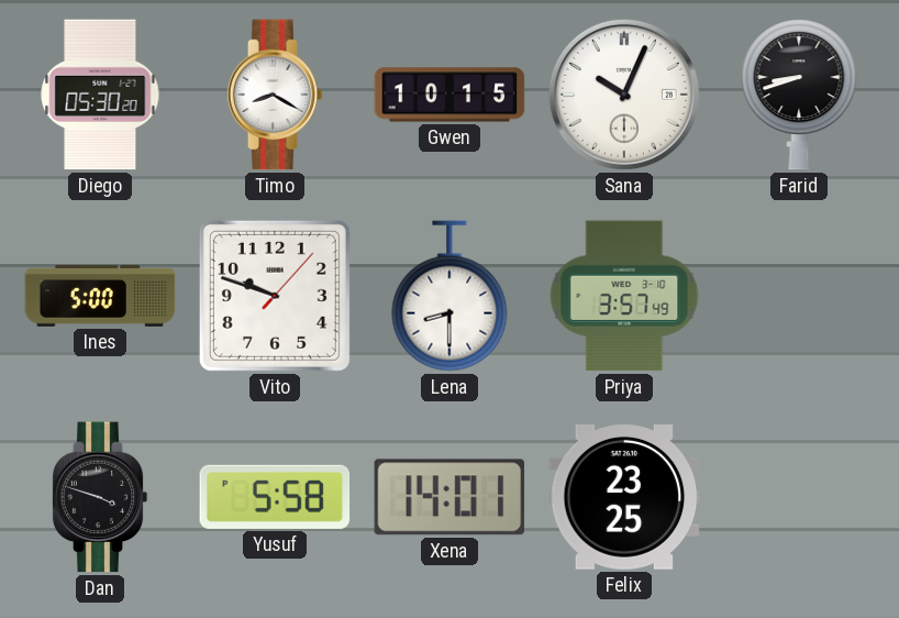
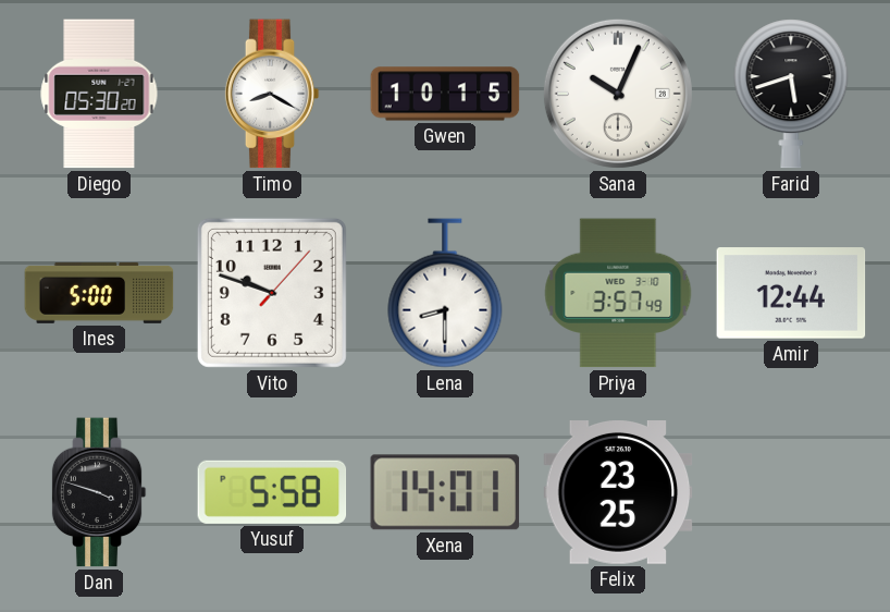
Farid: 8:42 -> 5:42
Amir: none -> 12:44
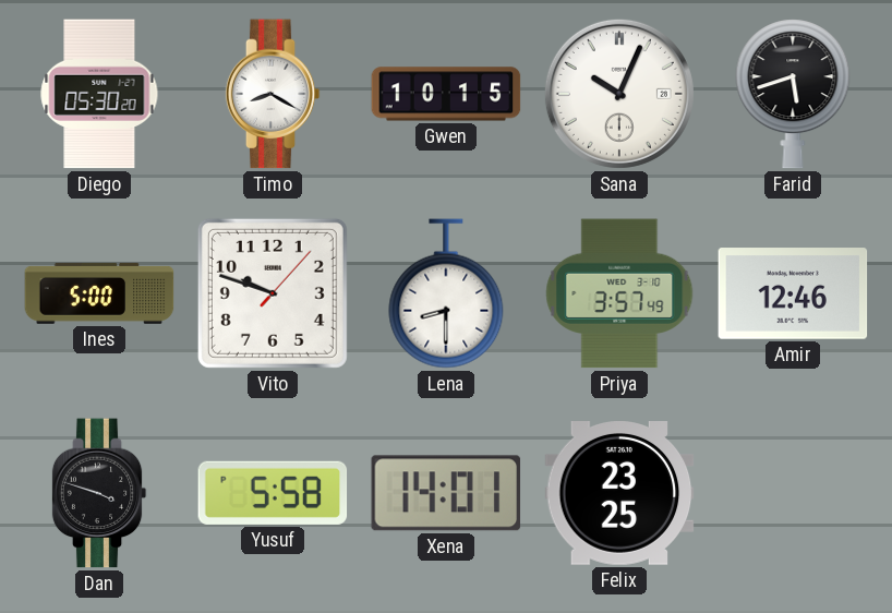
Amir: 12:44 -> 12:46
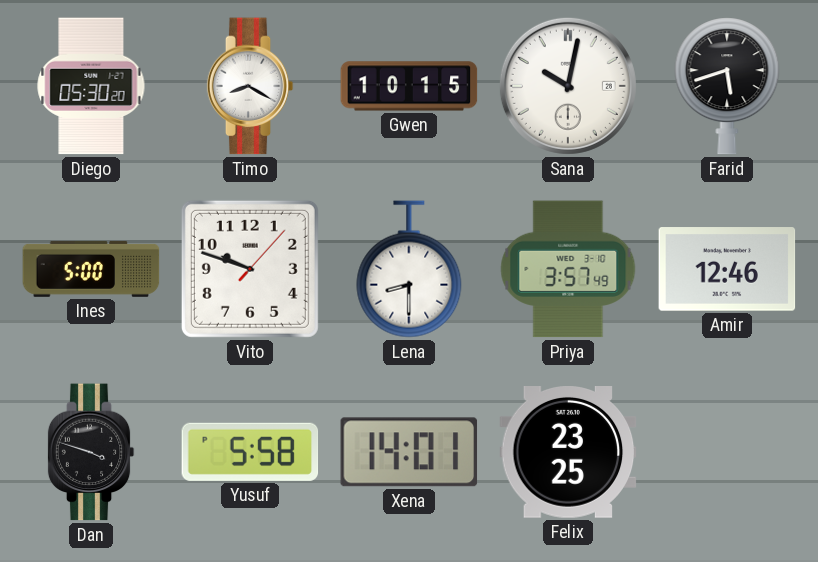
Sana: 10:04 -> 10:02
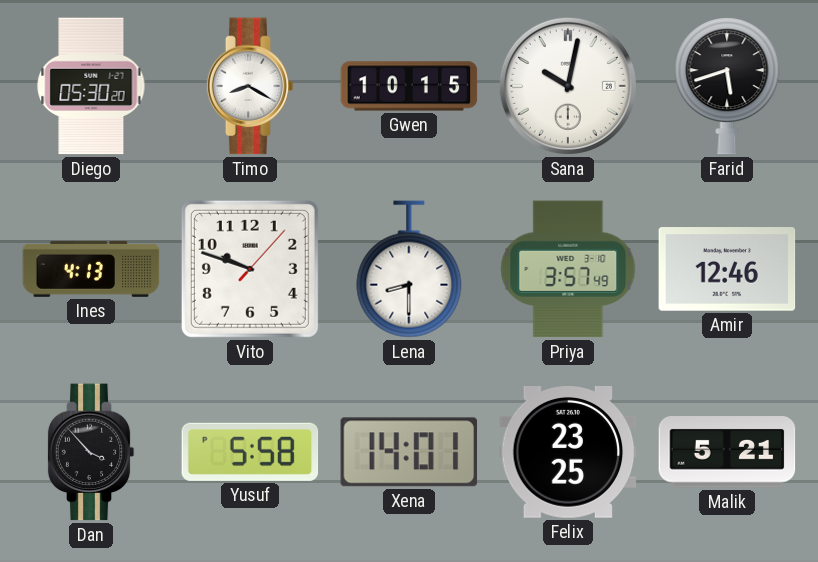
Ines: 5:00 -> 4:13
Dan: 3:48 -> 3:53
Malik: none -> 5:21
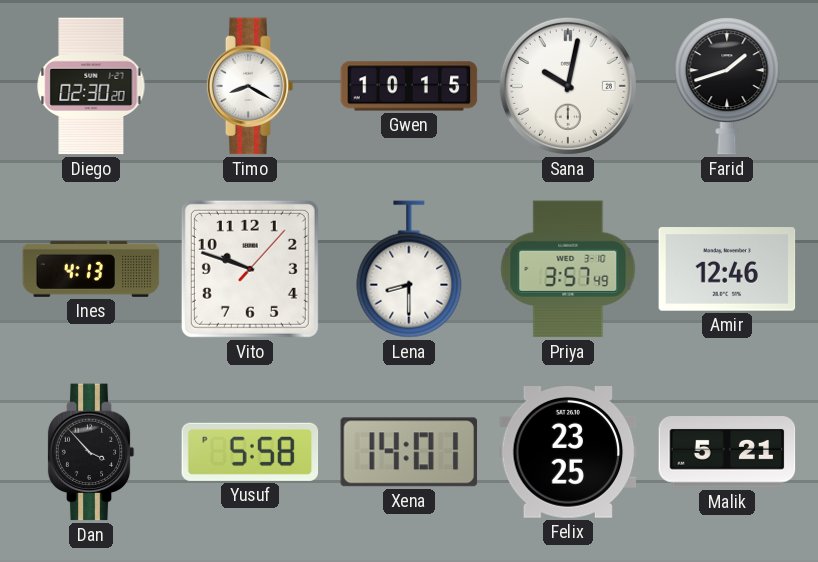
Diego: 05:30 -> 02:30
Farid: 5:42 -> 1:42
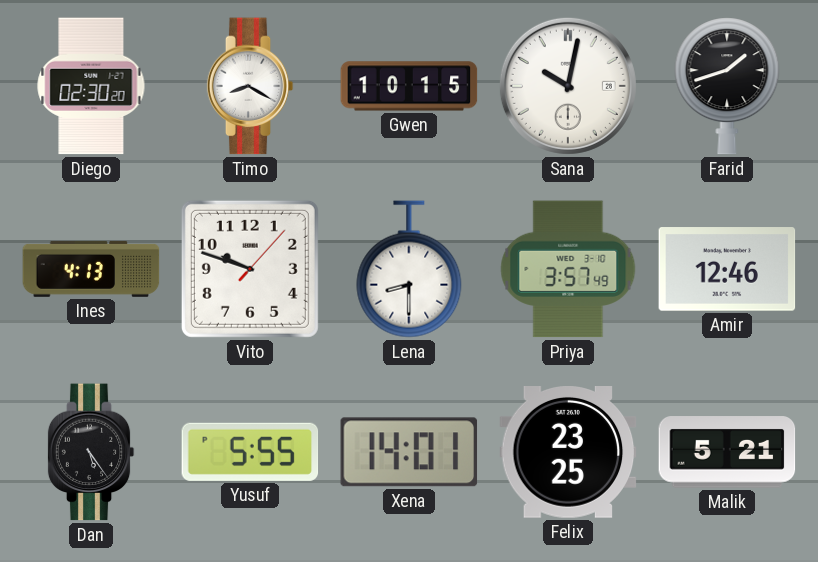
Dan: 3:53 -> 5:24
Yusuf: 5:58 -> 5:55
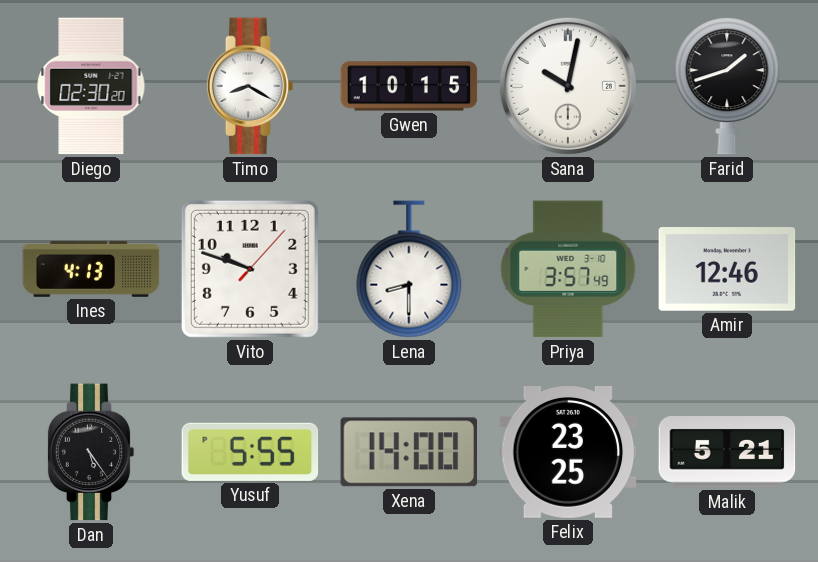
Xena: 14:01 -> 14:00
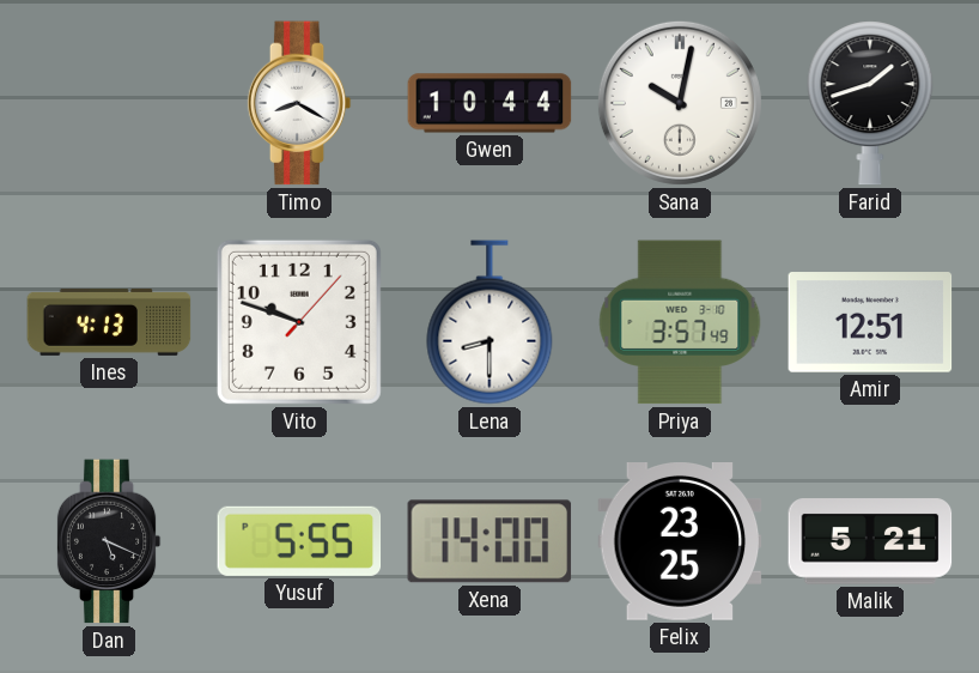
Diego: 02:30 -> none
Gwen: 10:15 -> 10:44
Amir: 12:46 -> 12:51
Dan: 5:24 -> 5:19
